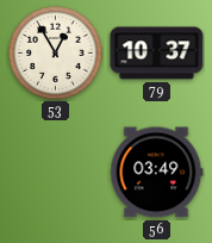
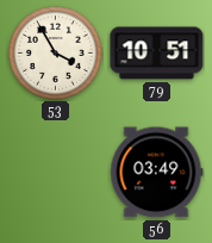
53: 12:55 -> 3:55
79: 10:37 -> 10:51
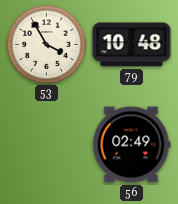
79: 10:51 -> 10:48
56: 03:49 -> 02:49
